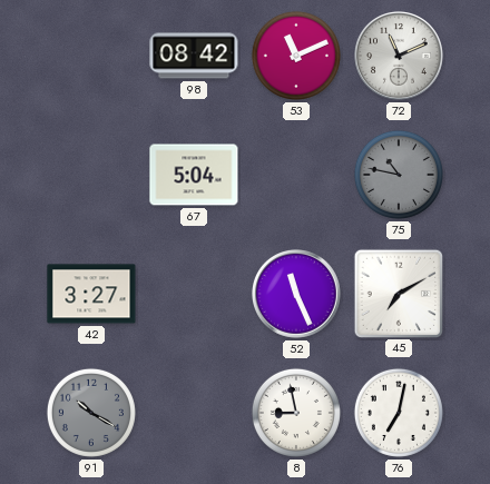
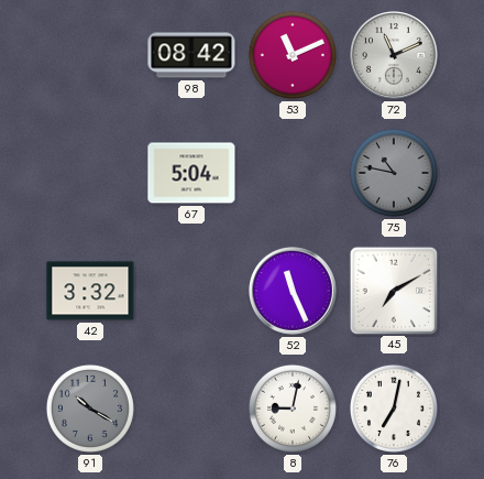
42: 3:27 -> 3:32
8: 8:58 -> 9:02
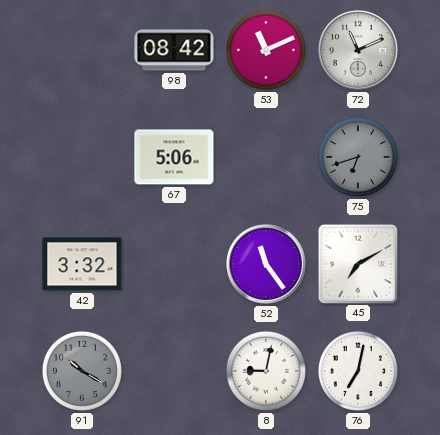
67: 5:04 -> 5:06
75: 10:47 -> 6:42
52: 11:26 -> 11:24
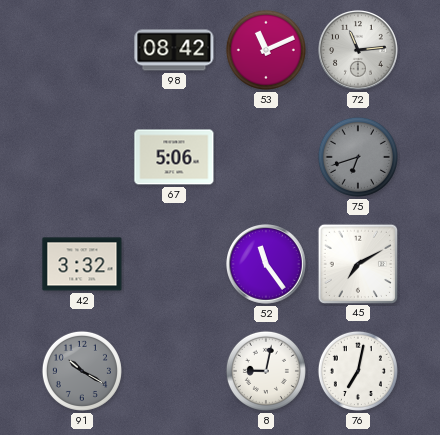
72: 11:11 -> 11:14
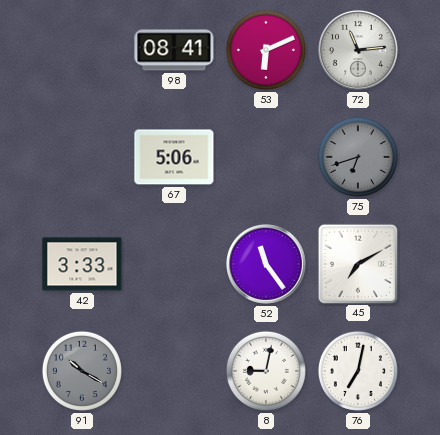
98: 08:42 -> 08:41
53: 11:11 -> 6:11
42: 3:32 -> 3:33
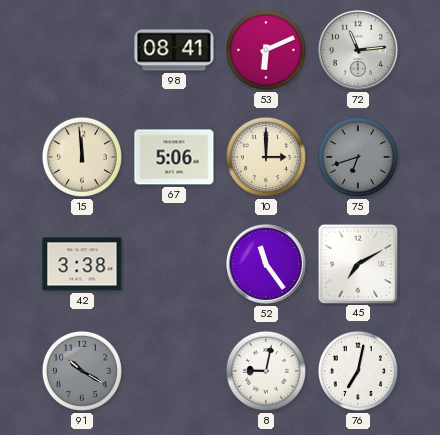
15: none -> 11:59
10: none -> 3:00
42: 3:33 -> 3:38
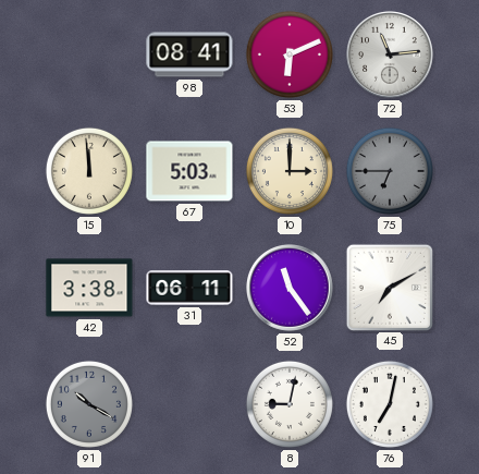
67: 5:06 -> 5:03
75: 6:42 -> 6:45
31: none -> 06:11
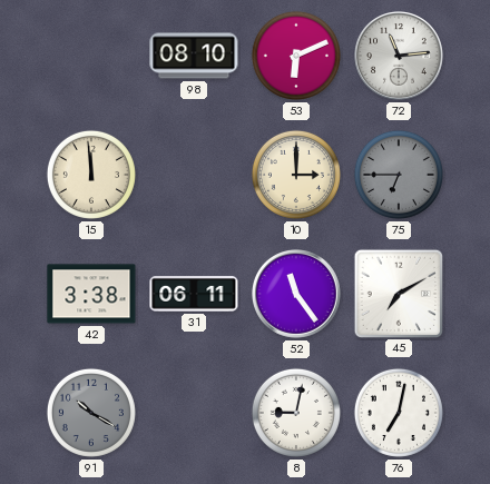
98: 08:41 -> 08:10
67: 5:03 -> none
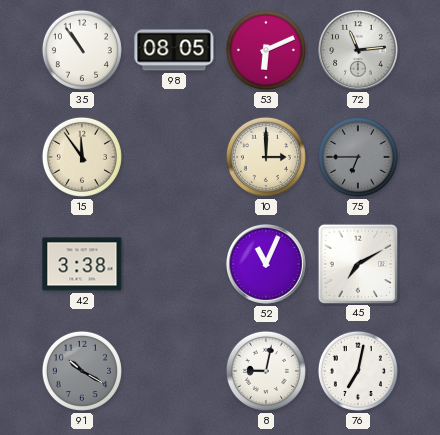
35: none -> 10:54
98: 08:10 -> 08:05
15: 11:59 -> 11:54
31: 06:11 -> none
52: 11:24 -> 11:04
